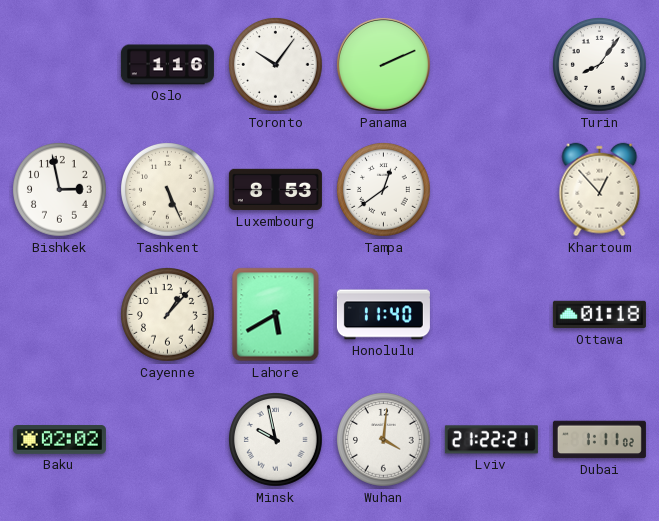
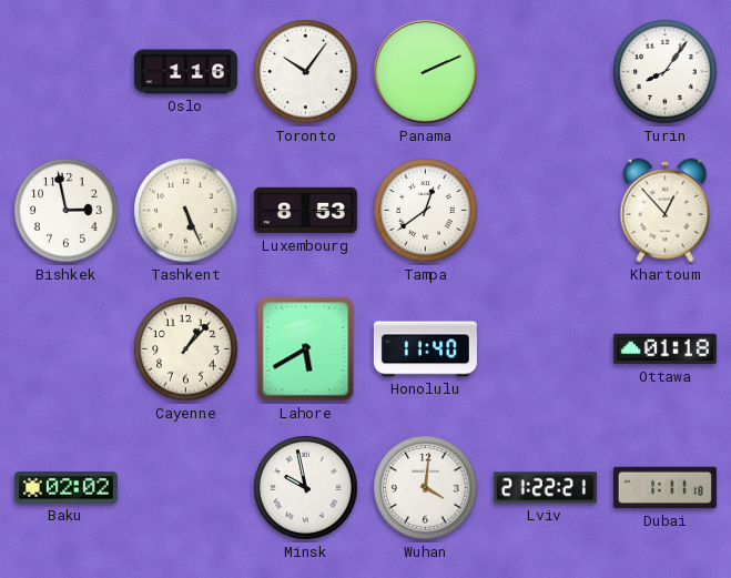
Dubai: 1:11:02 -> 1:11:18
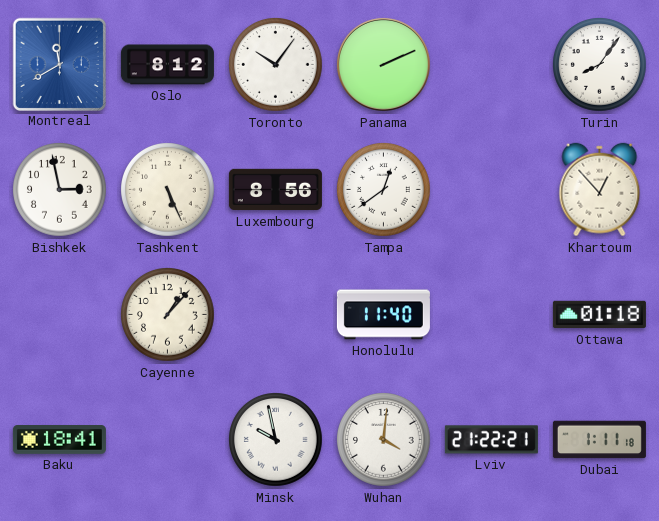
Montreal: none -> 11:40
Oslo: 1:16 -> 8:12
Luxembourg: 8:53 -> 8:56
Lahore: 5:40 -> none
Baku: 02:02 -> 18:41
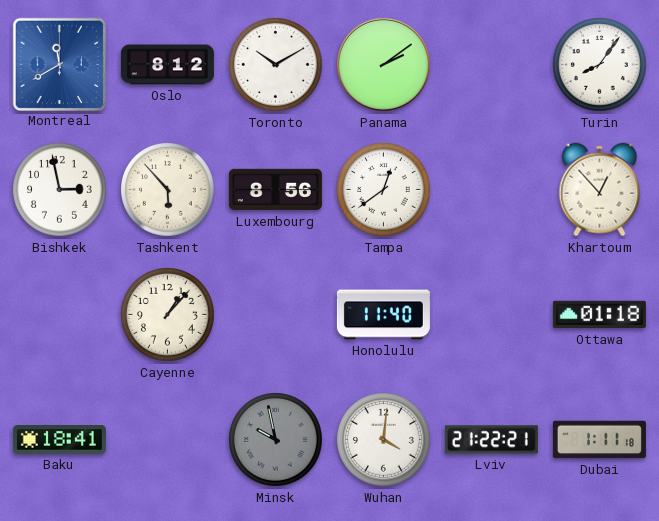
Toronto: 10:06 -> 10:10
Panama: 2:11 -> 2:09
Tashkent: 5:26 -> 5:53
Minsk dial: white -> grey
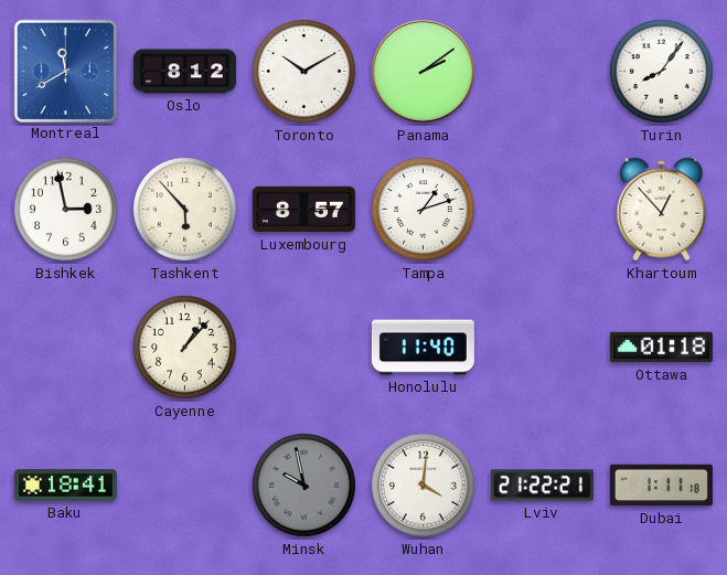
Luxembourg: 8:56 -> 8:57
Tampa: 12:39 -> 1:12
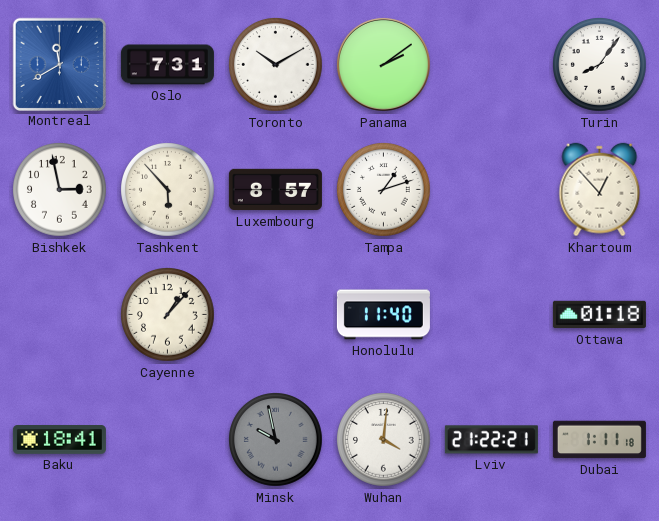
Oslo: 8:12 -> 7:31
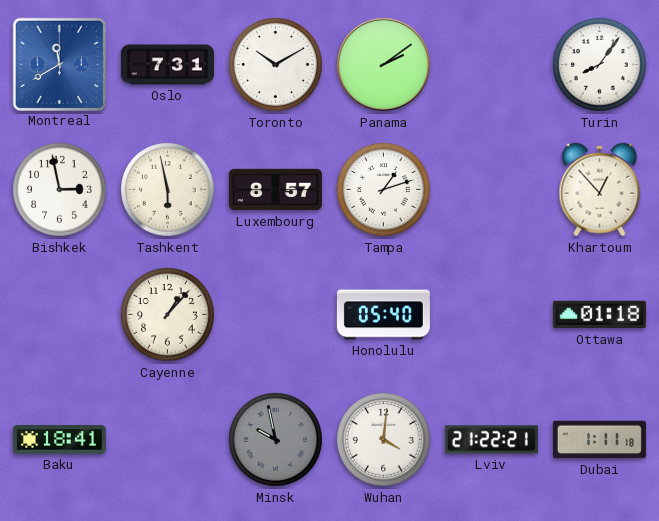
Tashkent: 5:53 -> 5:58
Honolulu: 11:40 -> 05:40
